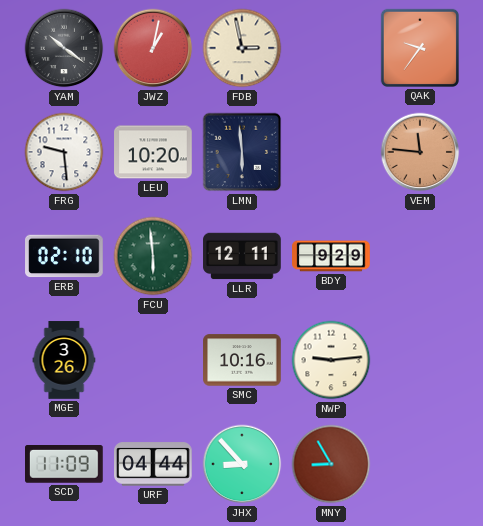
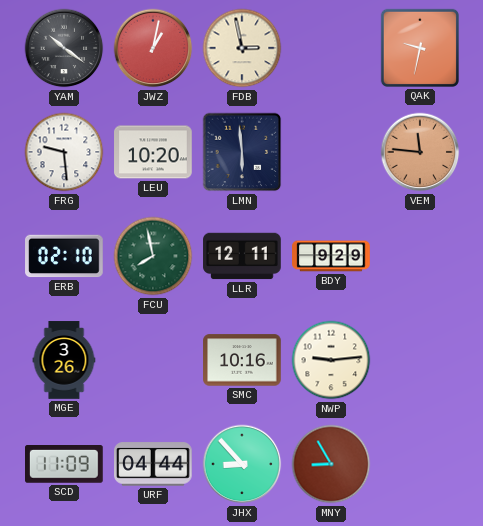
QAK: 9:36 -> 9:32
FCU: 5:59 -> 7:58
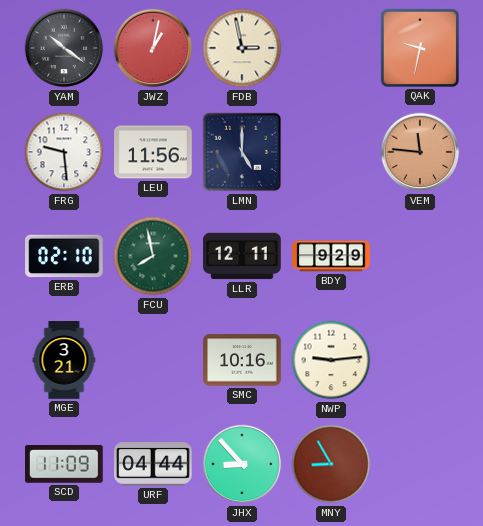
LEU: 10:20 -> 11:56
LMN: 5:59 -> 5:00
MGE: 3:26 -> 3:21
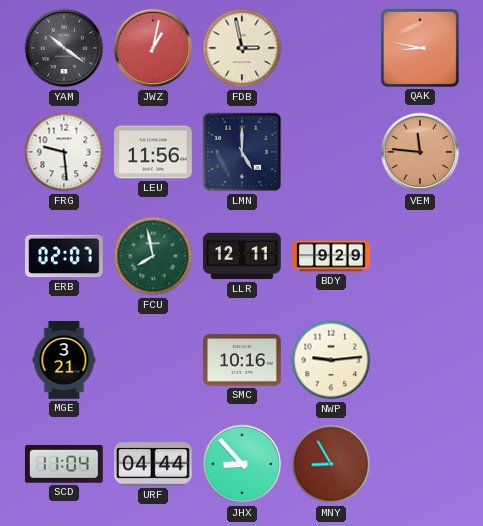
QAK: 9:32 -> 8:47
ERB: 02:10 -> 02:07
SCD: 11:09 -> 11:04
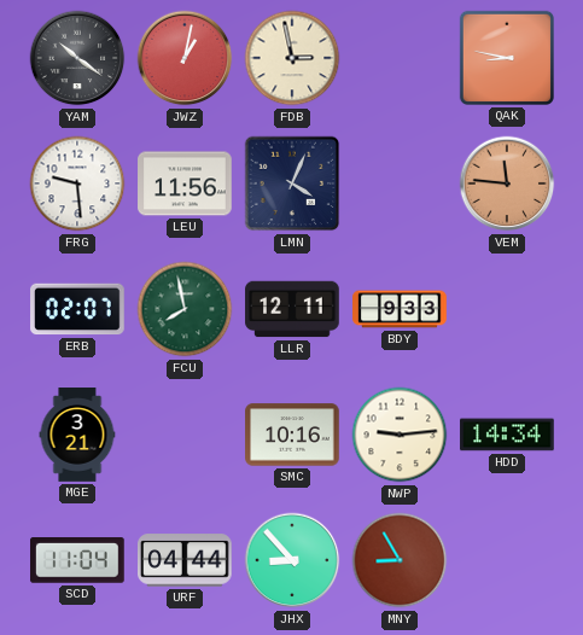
LMN: 5:00 -> 4:04
BDY: 9:29 -> 9:33
HDD: none -> 14:34
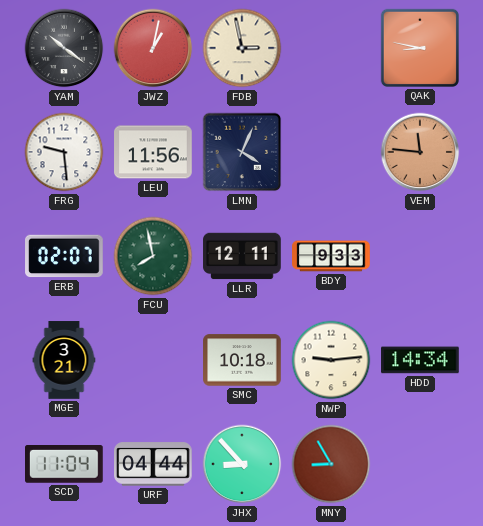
SMC: 10:16 -> 10:18
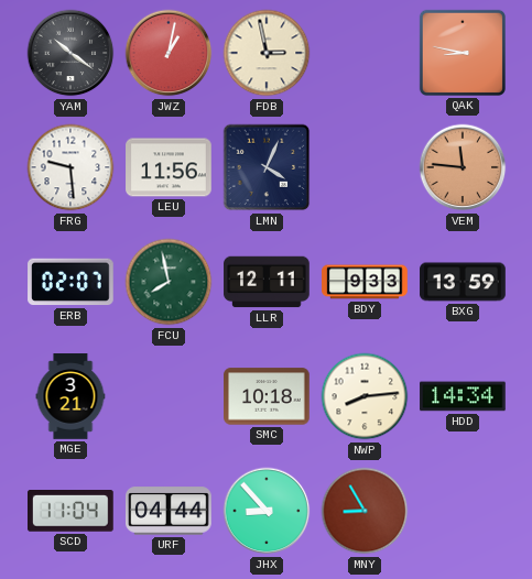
BXG: none -> 13:59
NWP: 9:14 -> 8:14
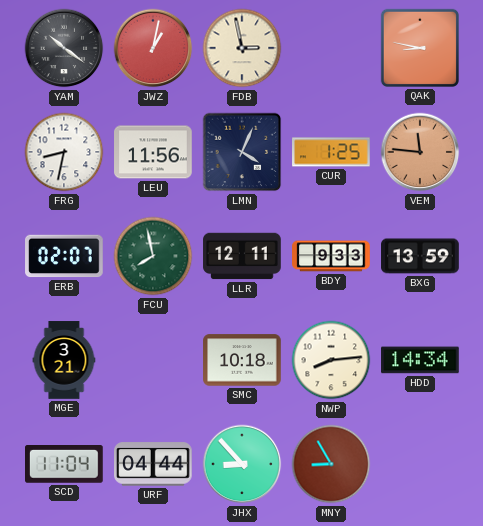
FRG: 9:29 -> 8:32
CUR: none -> 1:25
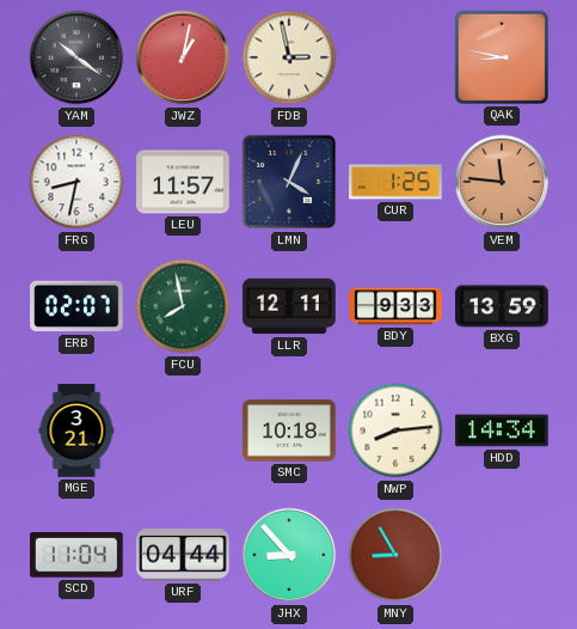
LEU: 11:56 -> 11:57
